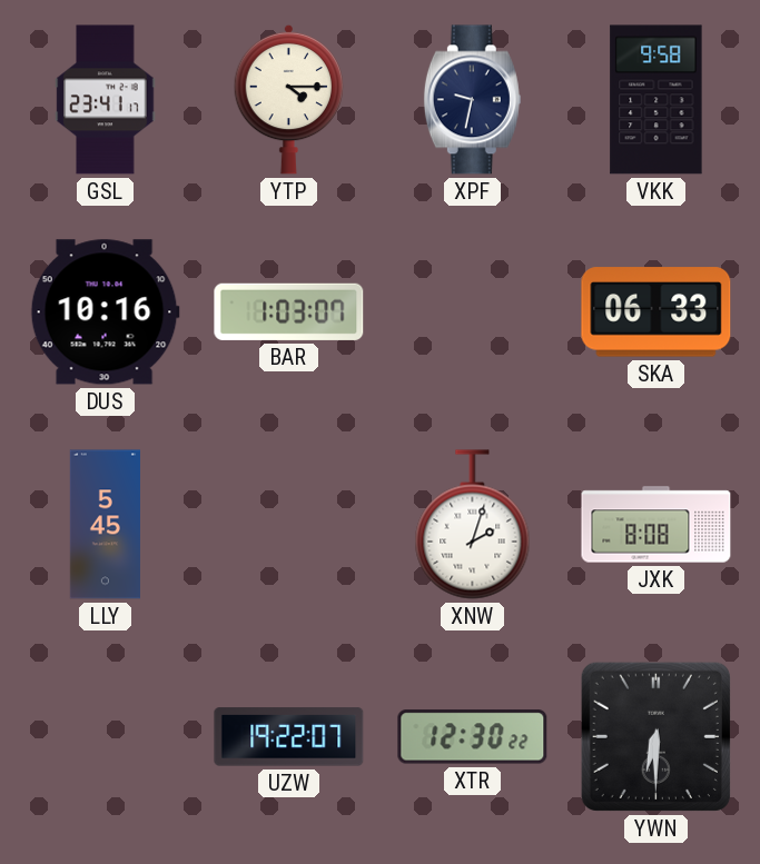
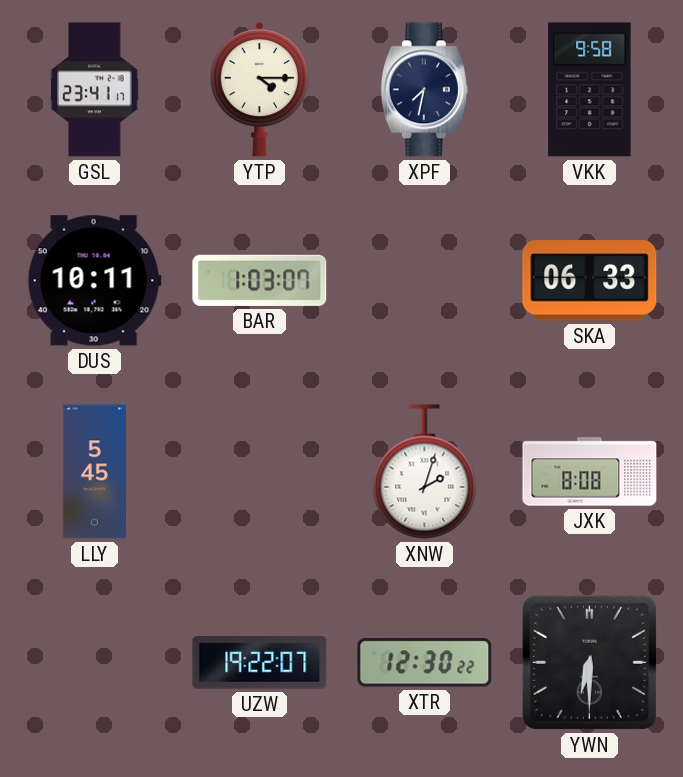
XPF: 9:32 -> 7:32
DUS: 10:16 -> 10:11
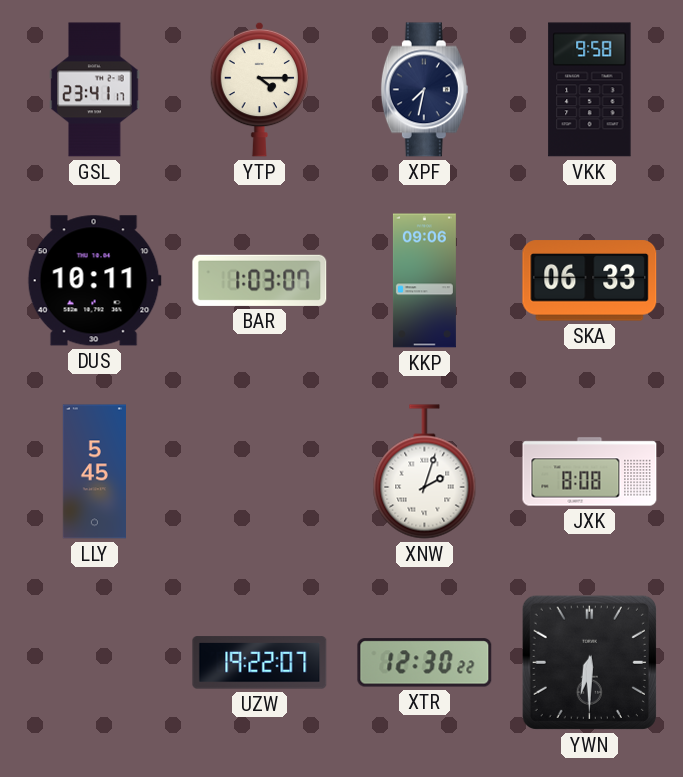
KKP: none -> 09:06
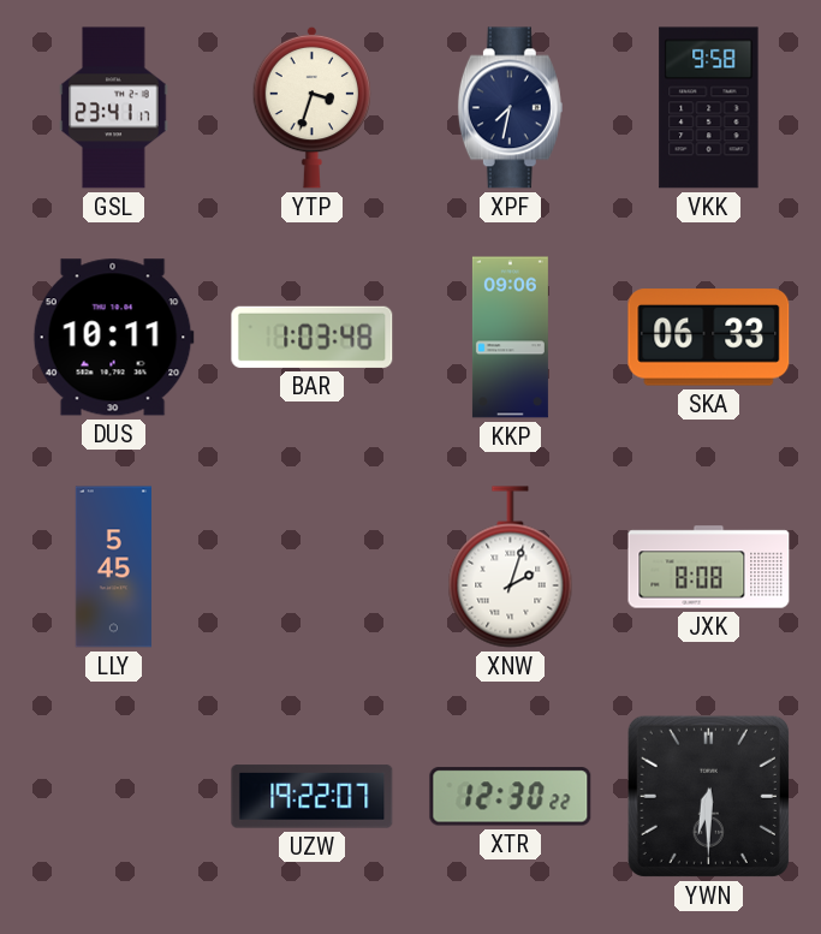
YTP: 4:15 -> 3:33
BAR: 1:03:07 -> 1:03:48
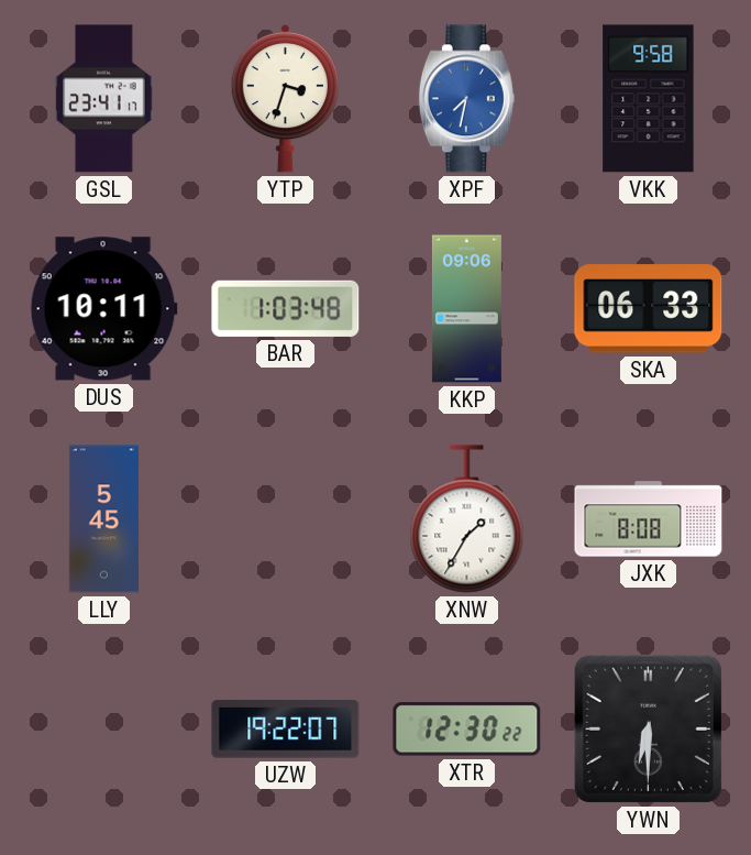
XPF dial: navy -> blue
XNW: 2:03 -> 1:35
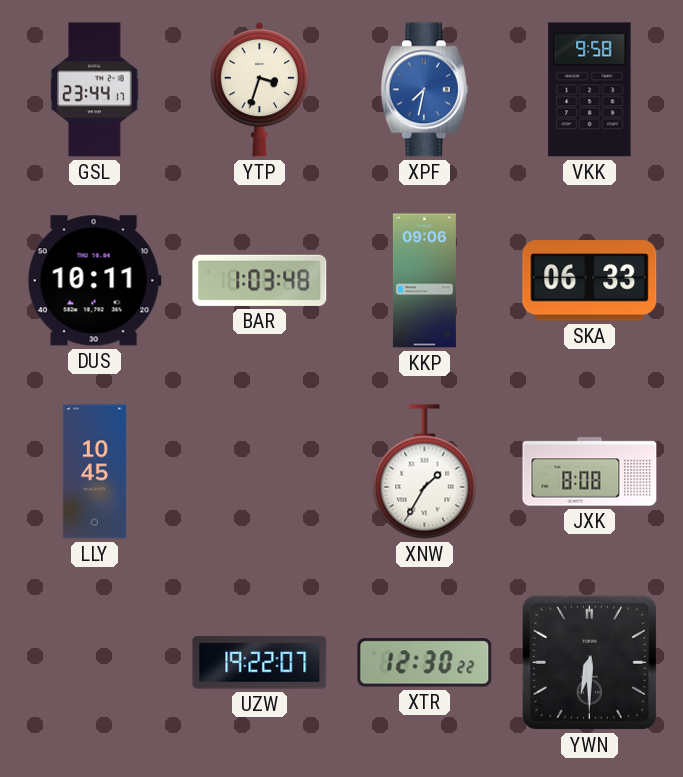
GSL: 23:41 -> 23:44
LLY: 5:45 -> 10:45
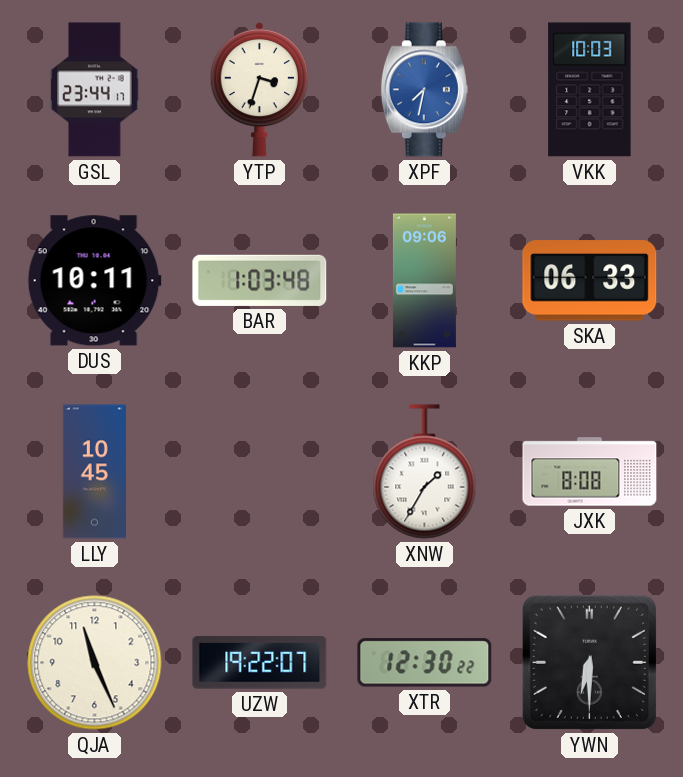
VKK: 9:58 -> 10:03
QJA: none -> 11:26
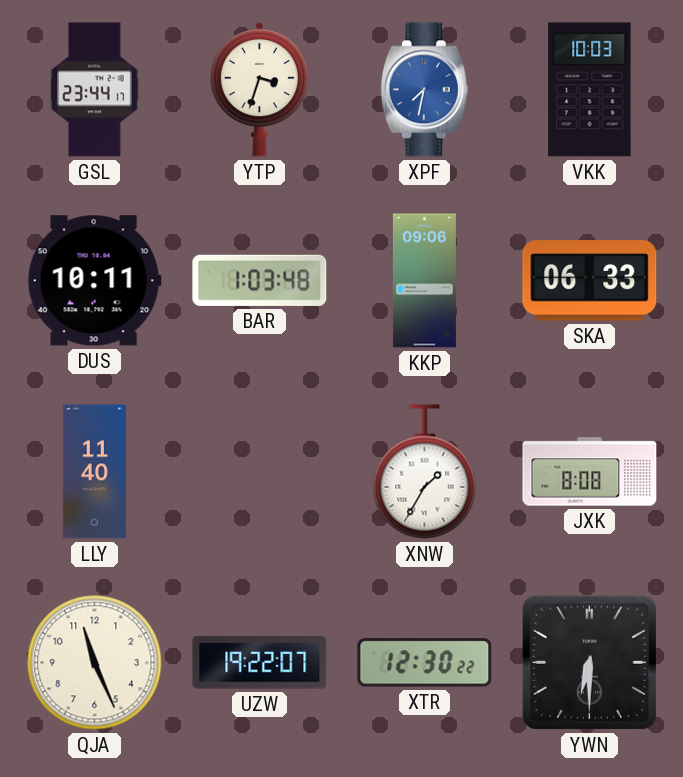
LLY: 10:45 -> 11:40
